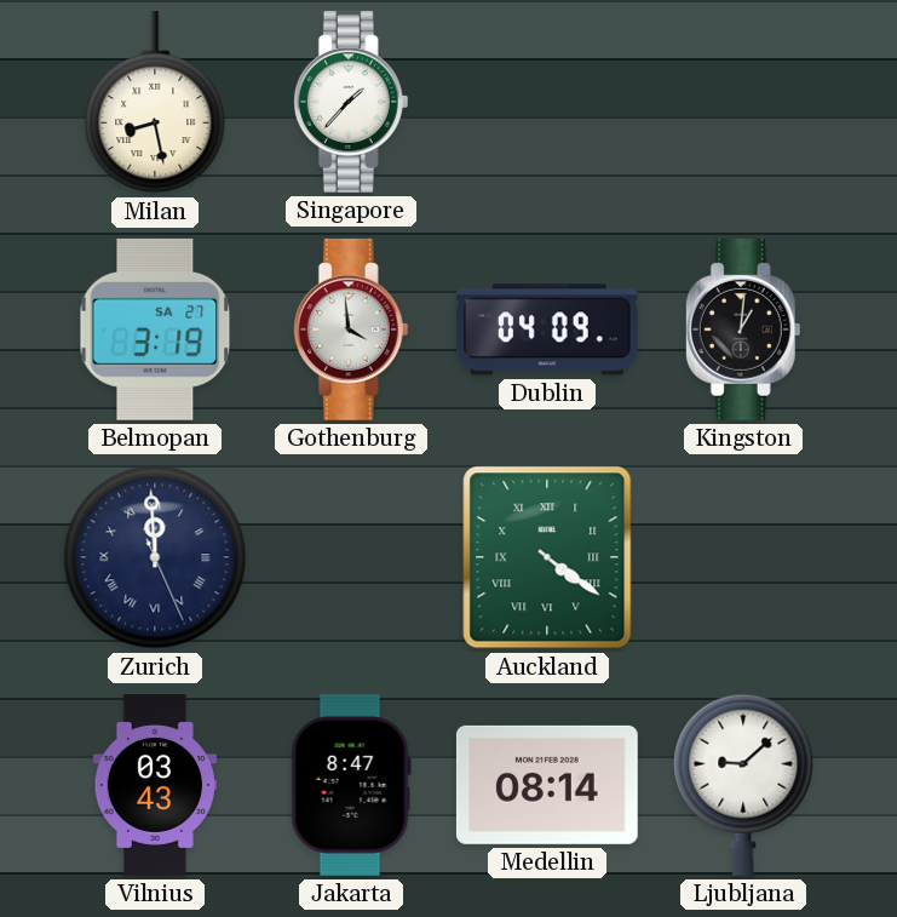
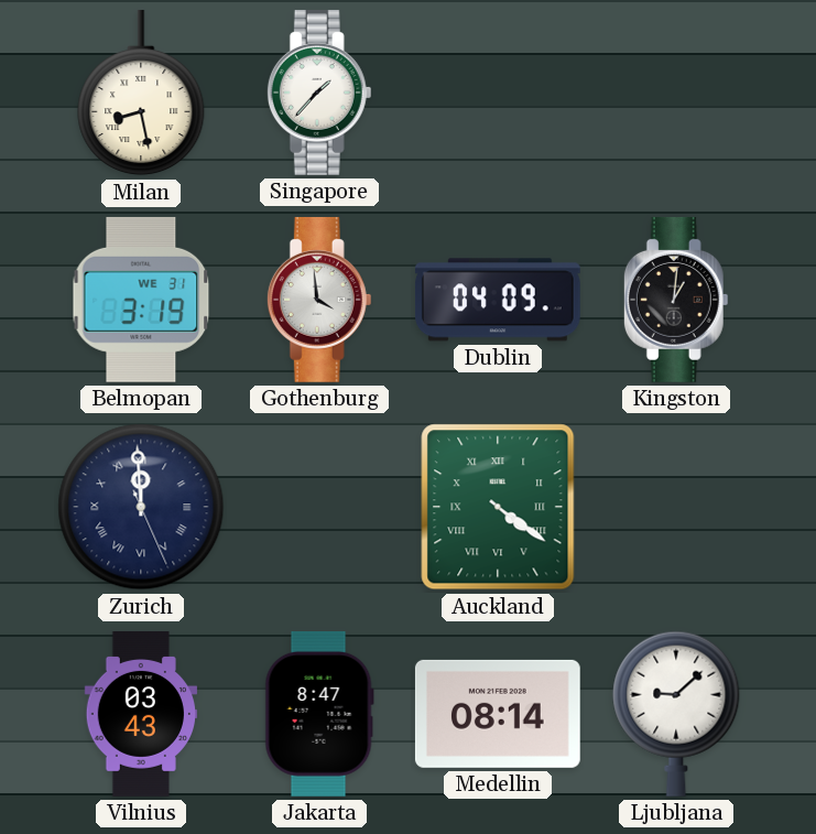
Belmopan date: SA 27 -> WE 31
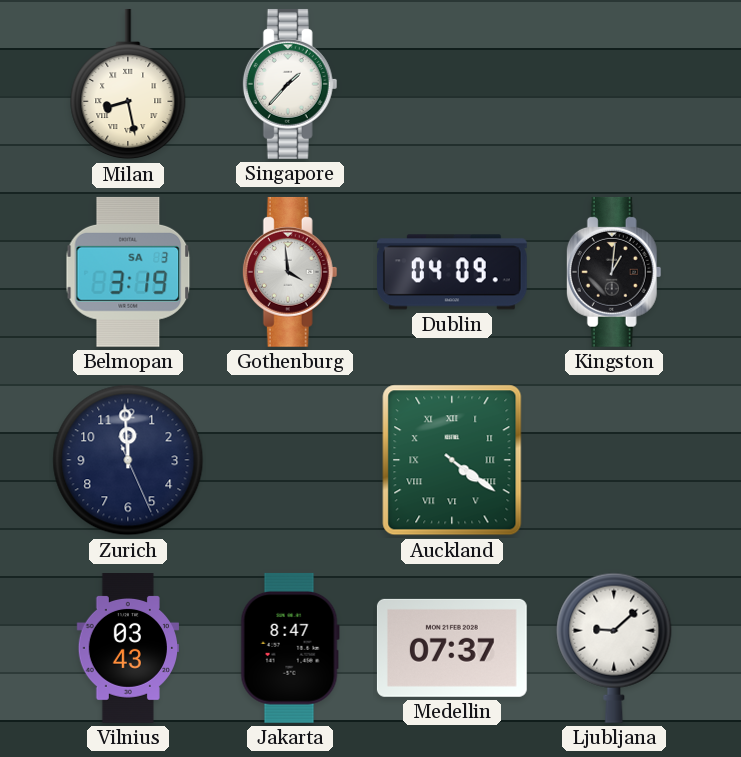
Belmopan date: WE 31 -> SA 3
Zurich numerals: Roman -> Arabic
Medellin: 08:14 -> 07:37
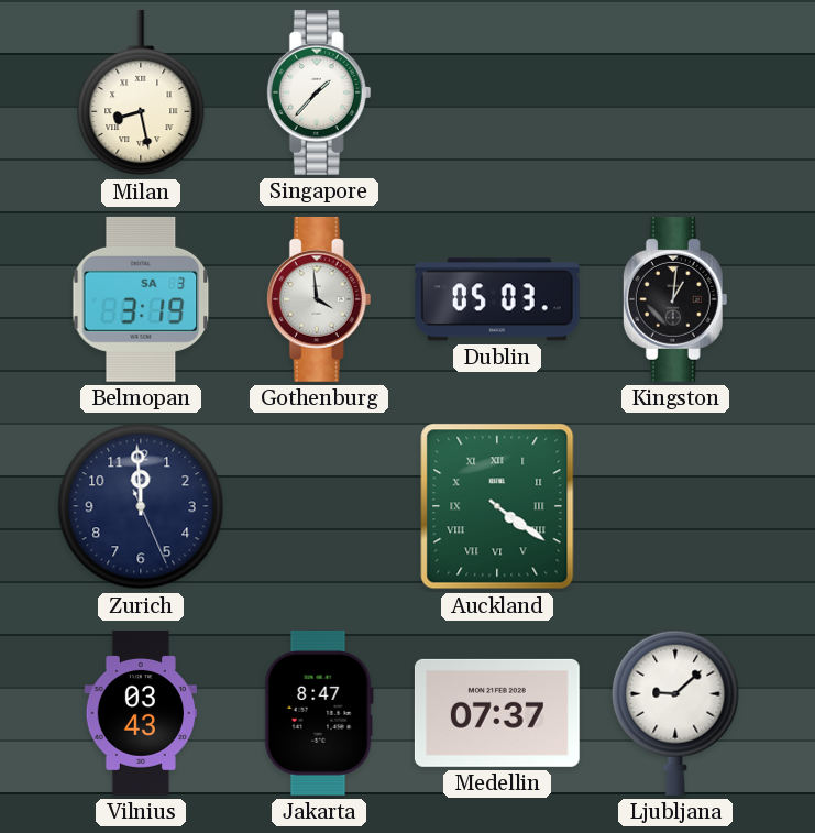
Dublin: 04:09 -> 05:03
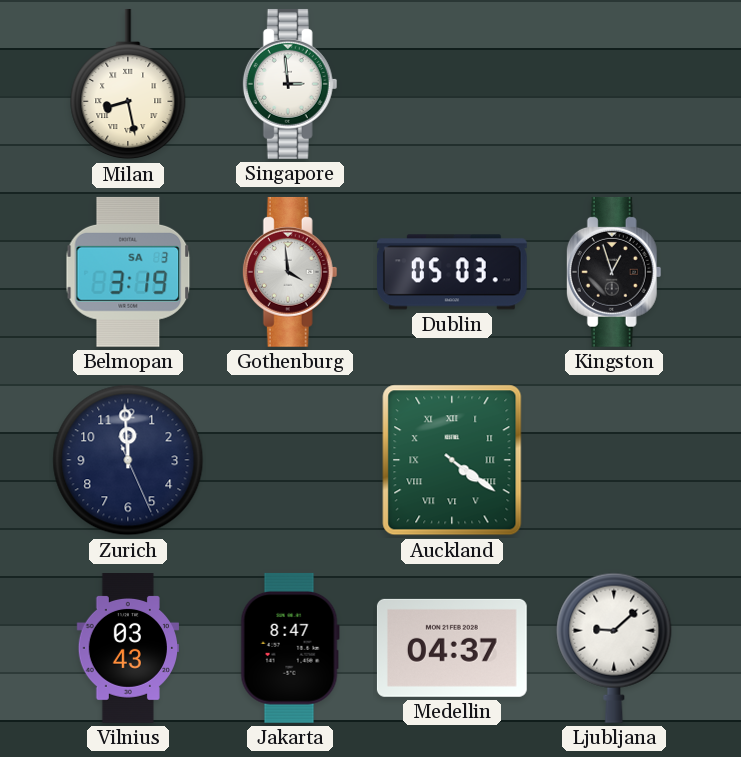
Singapore: 1:37 -> 2:59
Kingston: 1:01 -> 12:57
Medellin: 07:37 -> 04:37
